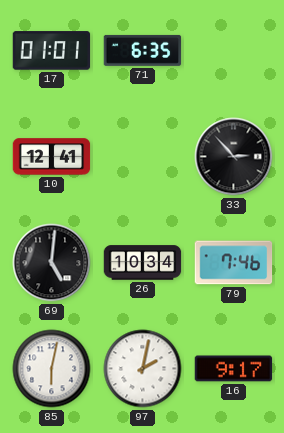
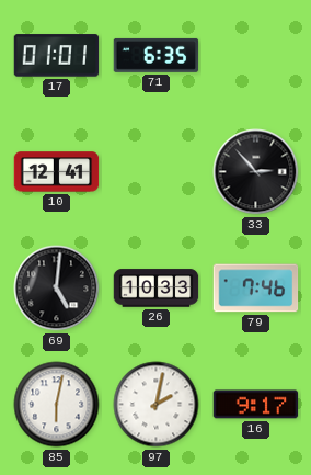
26: 10:34 -> 10:33
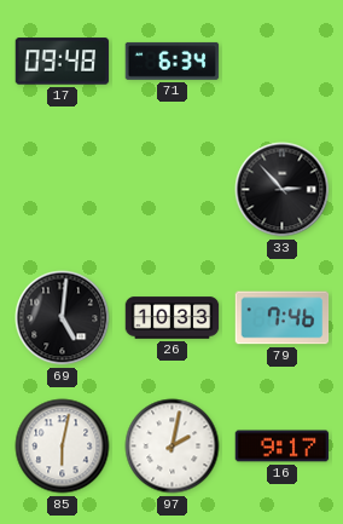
17: 01:01 -> 09:48
71: 6:35 -> 6:34
10: 12:41 -> none
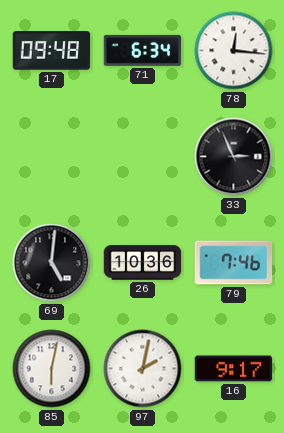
78: none -> 12:16
33: 2:53 -> 2:56
26: 10:33 -> 10:36
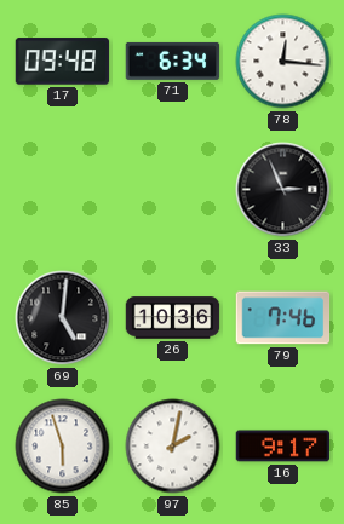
85: 6:02 -> 5:57
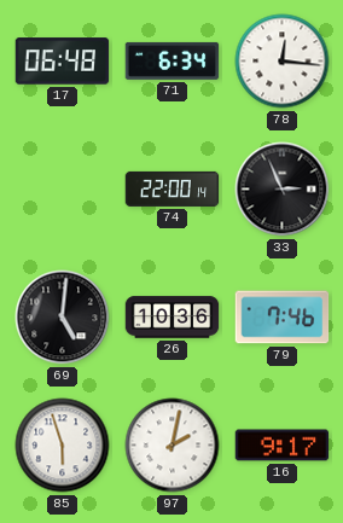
17: 09:48 -> 06:48
74: none -> 22:00
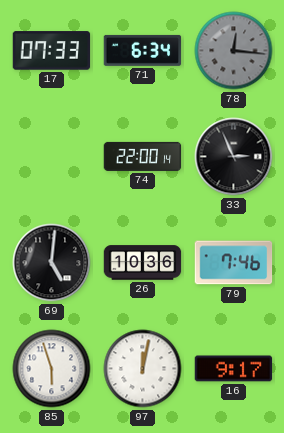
17: 06:48 -> 07:33
78 dial: white -> grey
97: 2:02 -> 12:02
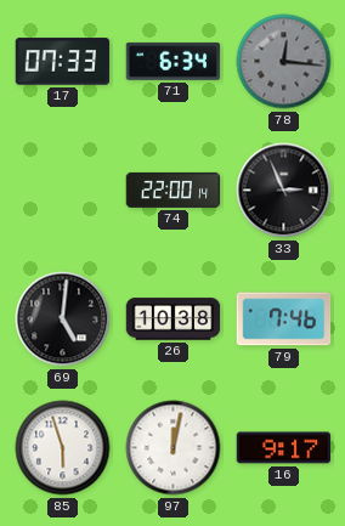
26: 10:36 -> 10:38
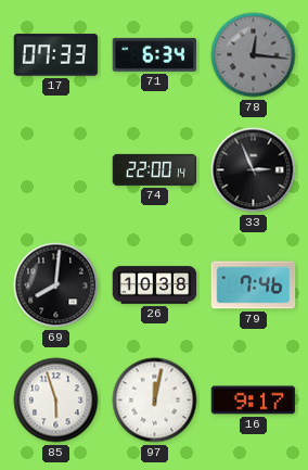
69: 5:01 -> 8:01
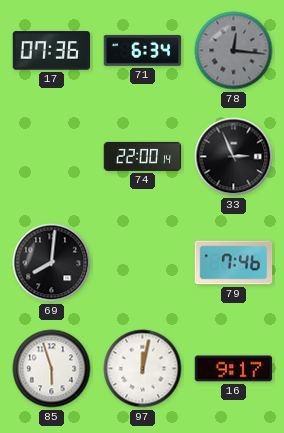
17: 07:33 -> 07:36
26: 10:38 -> none
